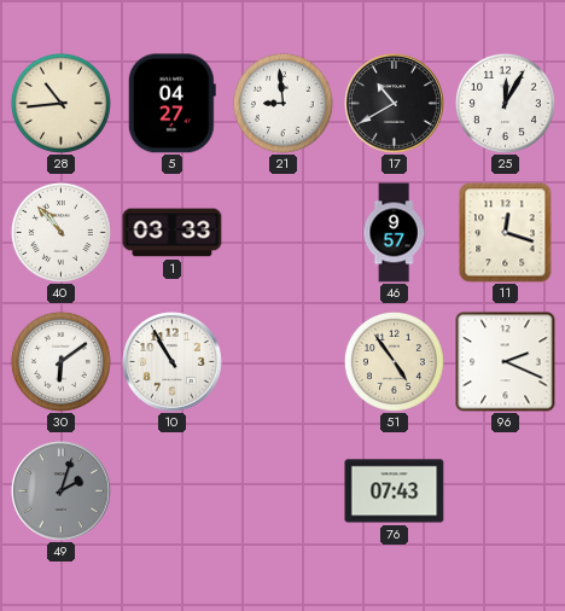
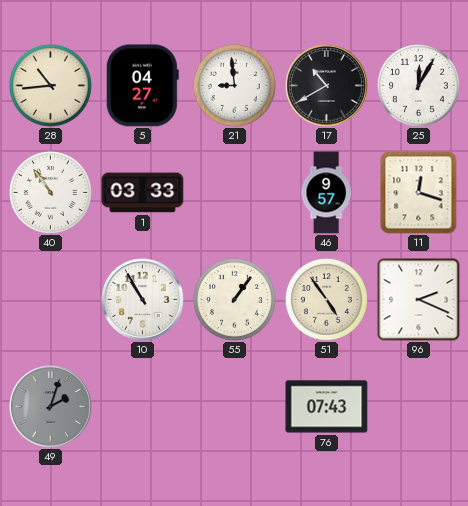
40: 10:53 -> 10:54
30: 6:09 -> none
55: none -> 1:06
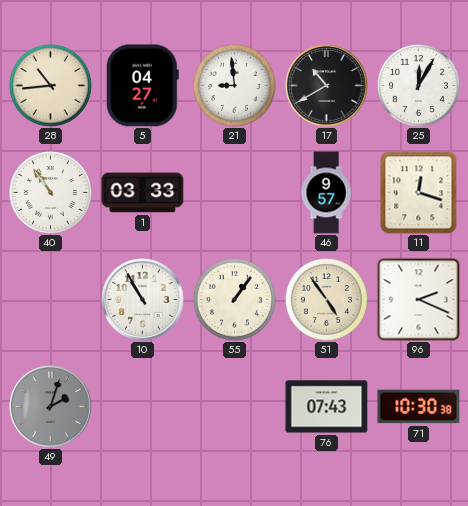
71: none -> 10:30
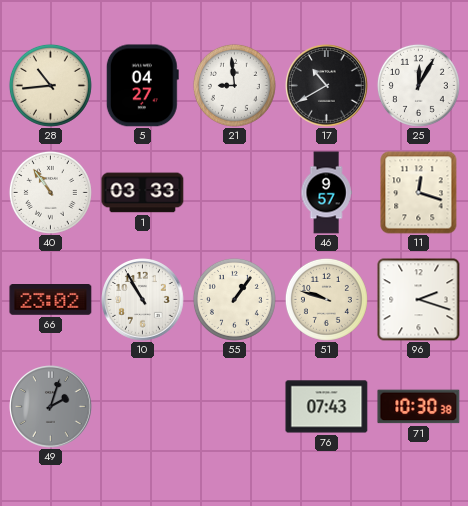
66: none -> 23:02
51: 4:54 -> 9:48
96: 2:19 -> 2:18
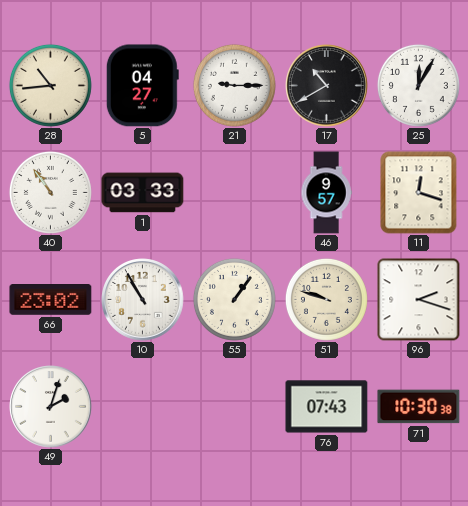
21: 8:59 -> 9:15
49 dial: grey -> white
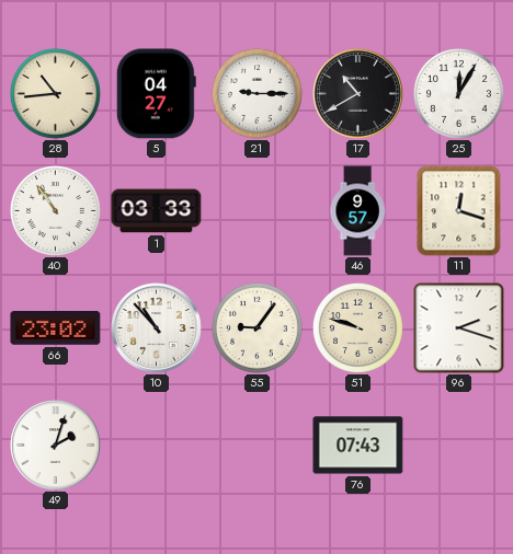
10: 10:55 -> 10:53
55: 1:06 -> 9:06
71: 10:30 -> none
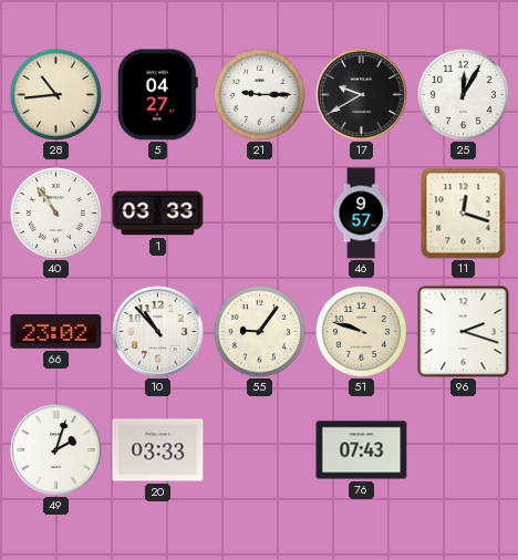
17: 10:40 -> 9:40
20: none -> 03:33
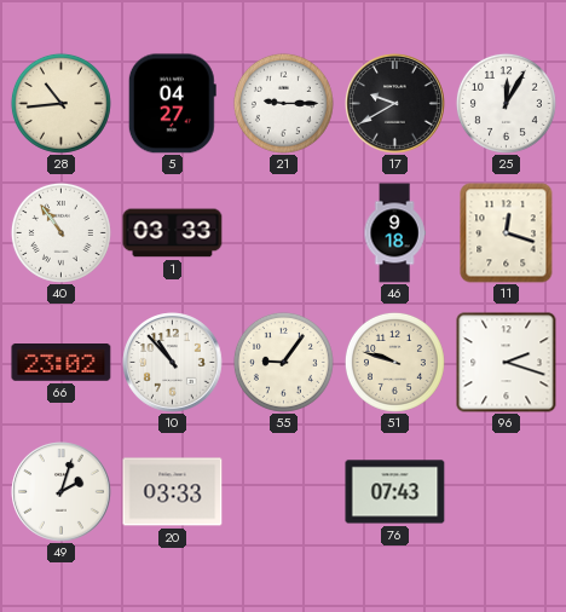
46: 9:57 -> 9:18
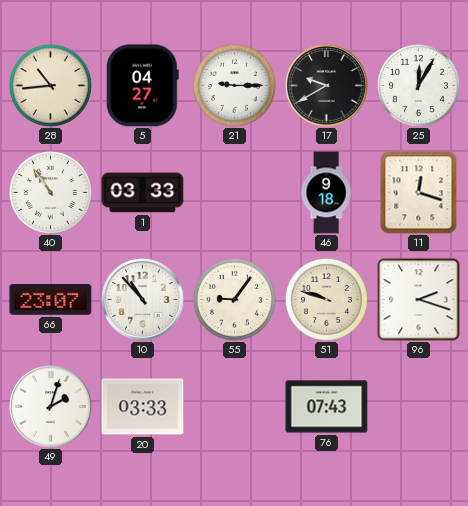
66: 23:02 -> 23:07
